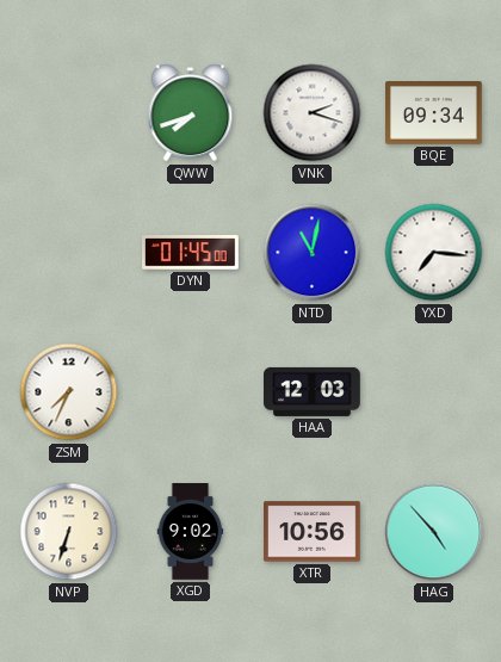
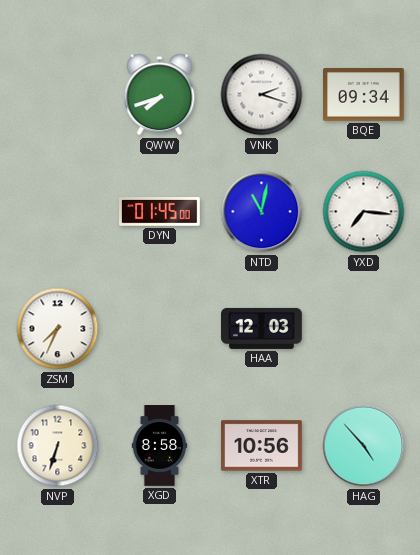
XGD: 9:02 -> 8:58
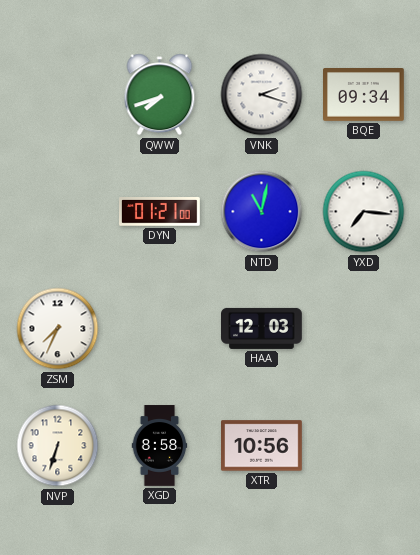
DYN: 01:45 -> 01:21
HAG: 4:53 -> none
